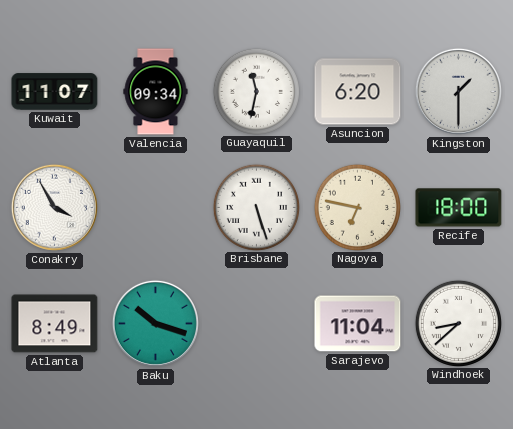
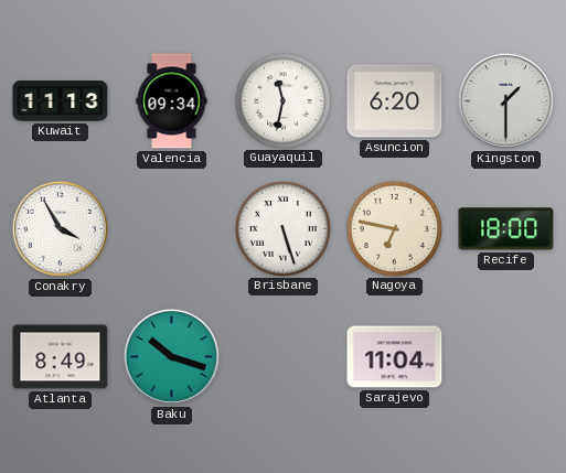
Kuwait: 11:07 -> 11:13
Windhoek: 8:38 -> none
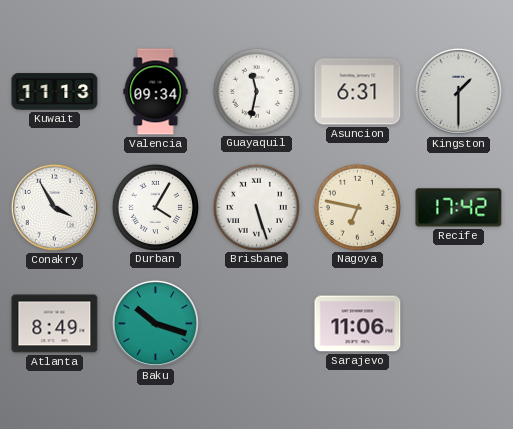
Asuncion: 6:20 -> 6:31
Durban: none -> 4:05
Recife: 18:00 -> 17:42
Sarajevo: 11:04 -> 11:06
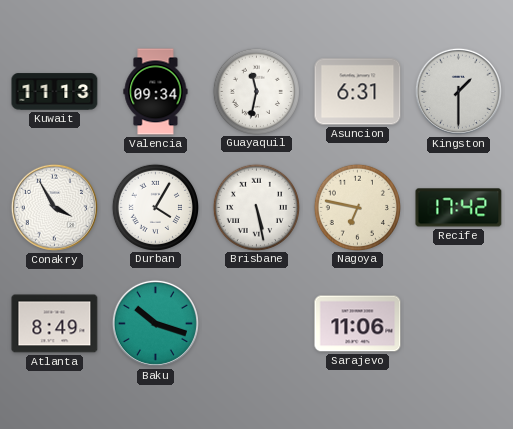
Brisbane: 5:27 -> 5:28
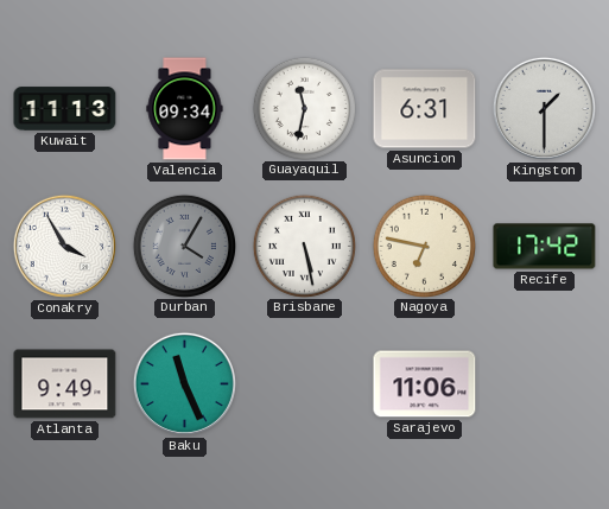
Durban dial: white -> grey
Atlanta: 8:49 -> 9:49
Baku: 10:18 -> 11:26
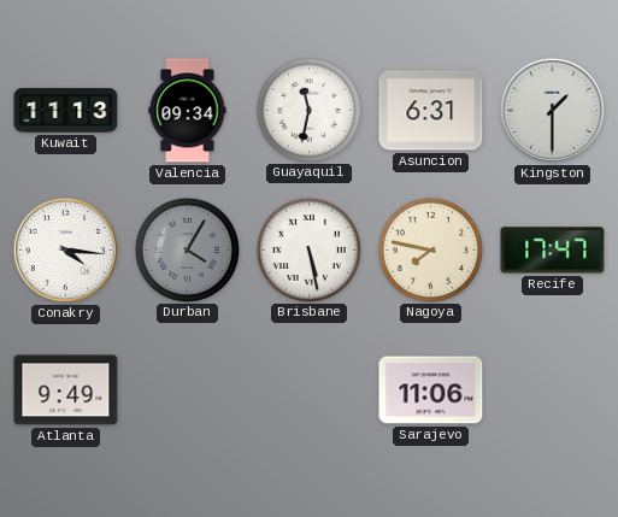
Conakry: 3:55 -> 4:16
Nagoya: 6:47 -> 7:47
Recife: 17:42 -> 17:47
Baku: 11:26 -> none
